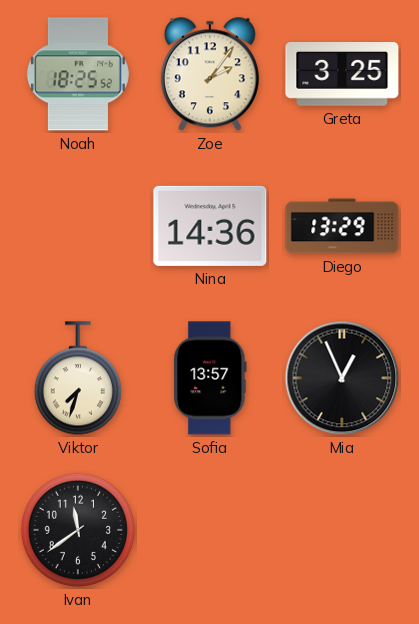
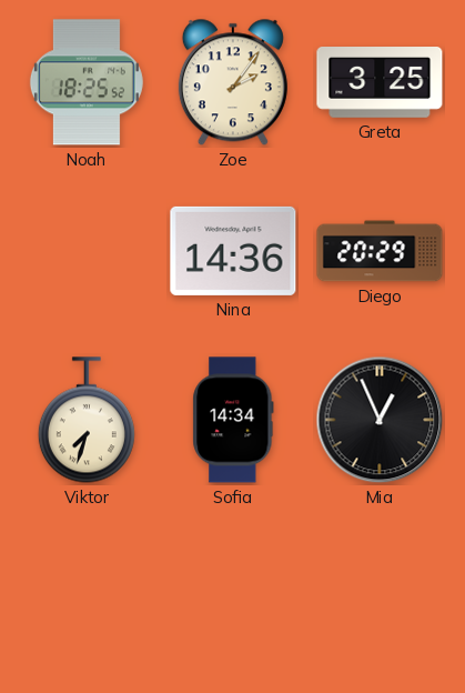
Diego: 13:29 -> 20:29
Sofia: 13:57 -> 14:34
Ivan: 11:39 -> none
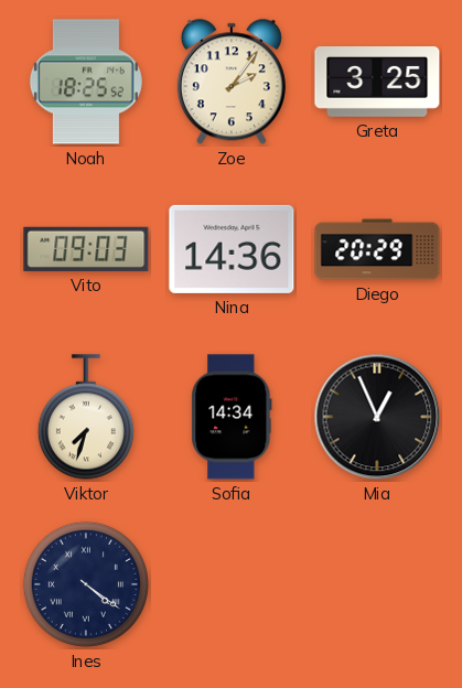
Vito: none -> 09:03
Ines: none -> 4:21
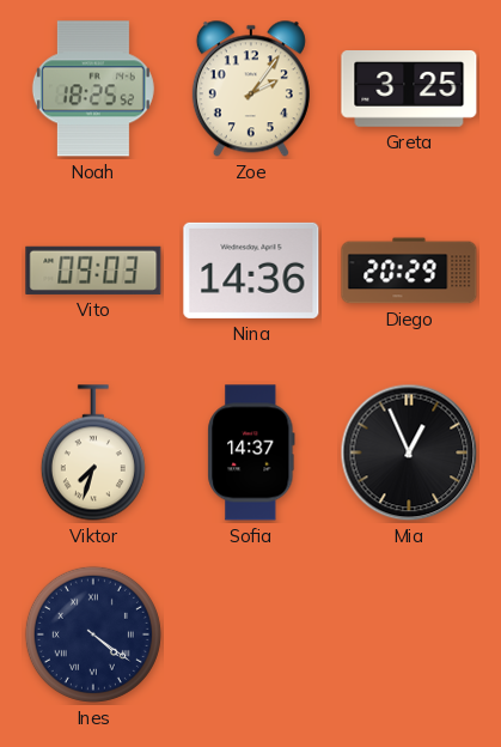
Sofia: 14:34 -> 14:37
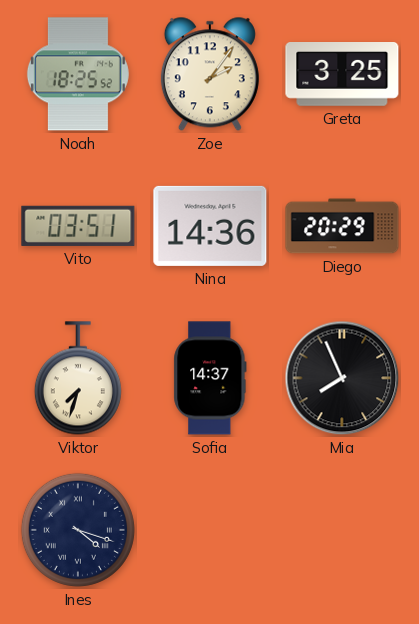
Vito: 09:03 -> 03:51
Mia: 12:56 -> 7:56
Ines: 4:21 -> 4:18
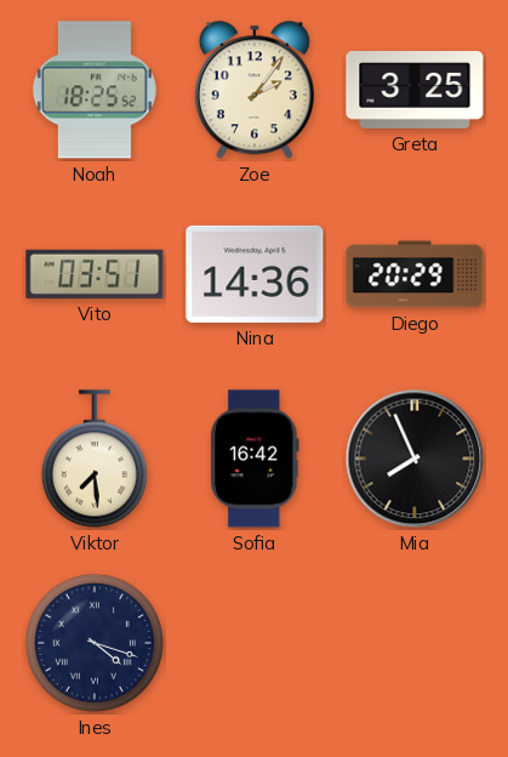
Viktor: 7:33 -> 7:29
Sofia: 14:37 -> 16:42
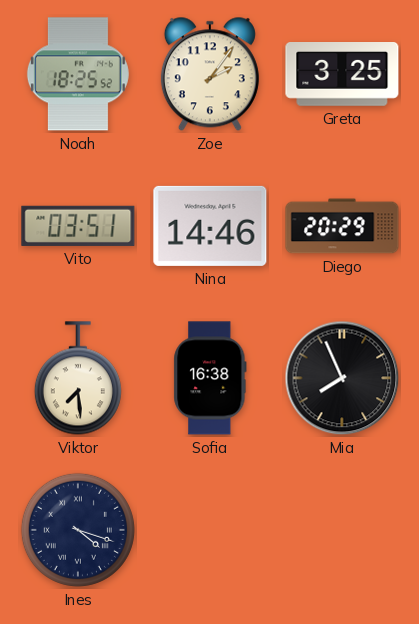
Nina: 14:36 -> 14:46
Sofia: 16:42 -> 16:38
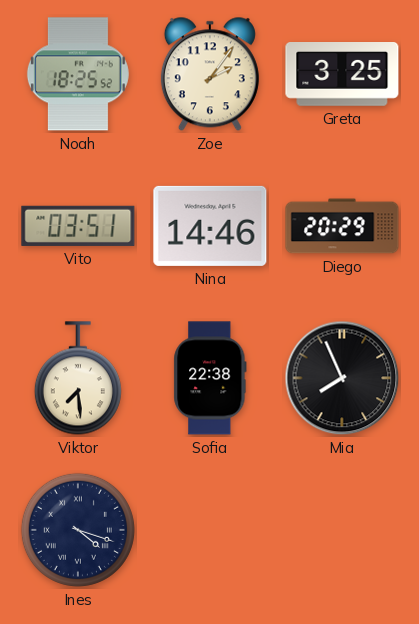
Sofia: 16:38 -> 22:38
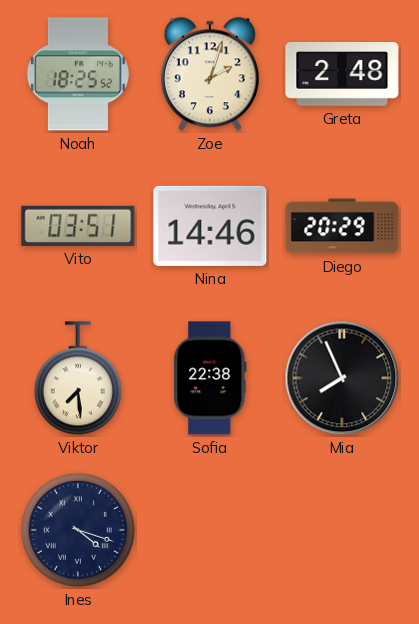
Zoe: 2:06 -> 2:03
Greta: 3:25 -> 2:48
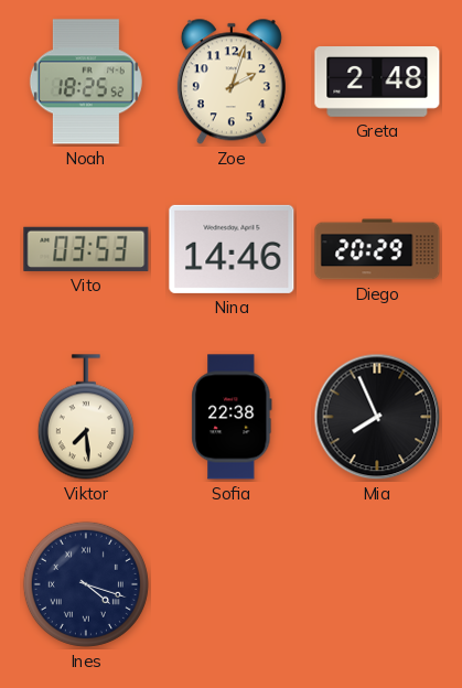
Vito: 03:51 -> 03:53
